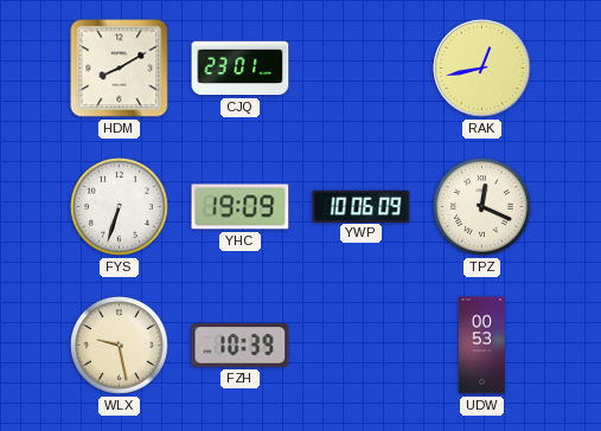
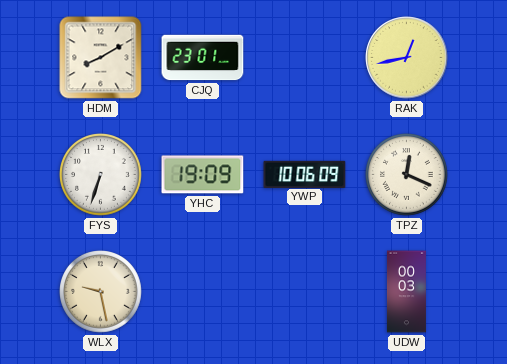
FZH: 10:39 -> none
UDW: 00:53 -> 00:03
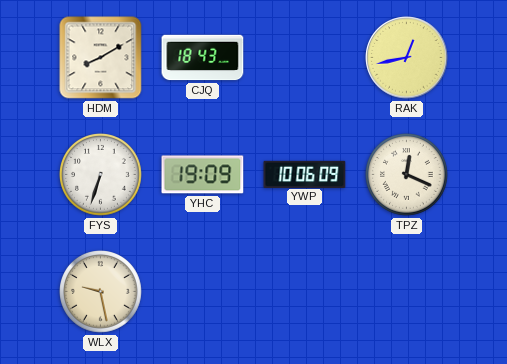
CJQ: 23:01 -> 18:43
UDW: 00:03 -> none
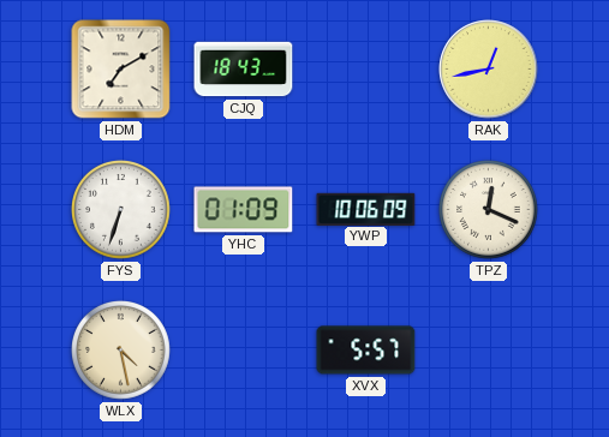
HDM: 8:10 -> 7:10
YHC: 19:09 -> 01:09
WLX: 9:28 -> 4:28
XVX: none -> 5:57
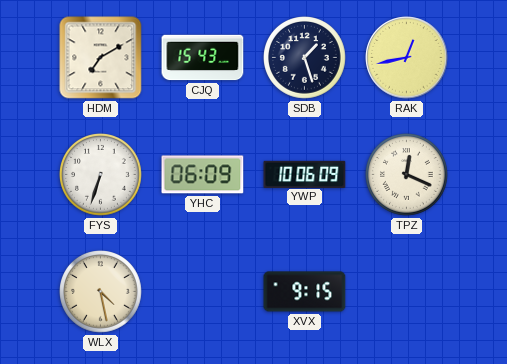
CJQ: 18:43 -> 15:43
SDB: none -> 1:27
YHC: 01:09 -> 06:09
XVX: 5:57 -> 9:15
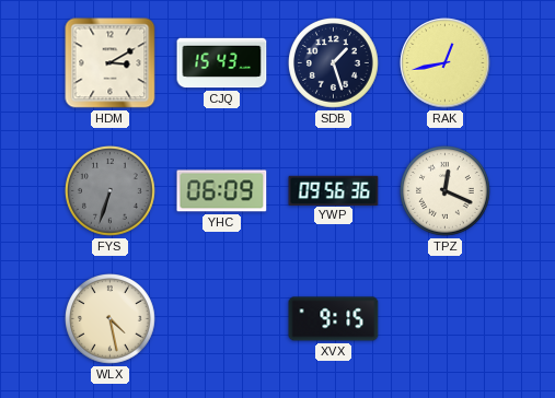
HDM: 7:10 -> 3:10
FYS dial: white -> grey
YWP: 10:06 -> 09:56
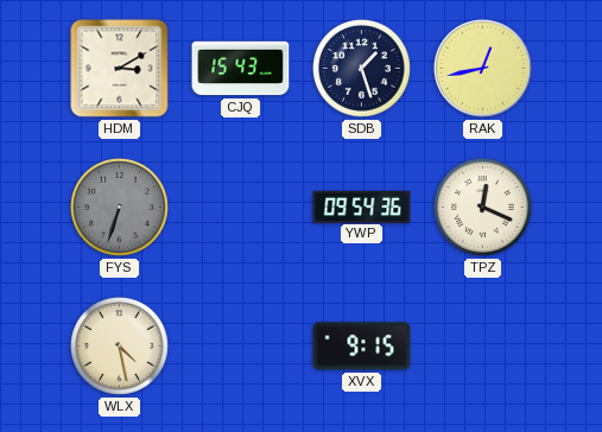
YHC: 06:09 -> none
YWP: 09:56 -> 09:54
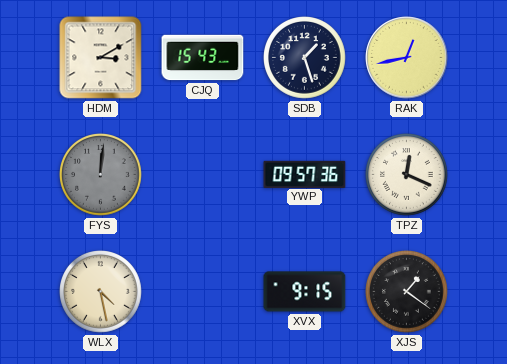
FYS: 6:33 -> 12:01
YWP: 09:54 -> 09:57
XJS: none -> 1:21
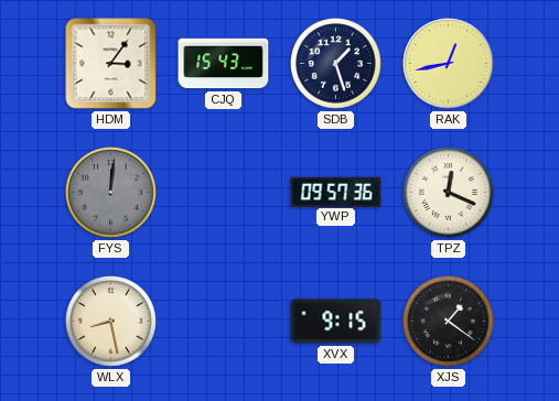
HDM: 3:10 -> 3:06
WLX: 4:28 -> 8:28
